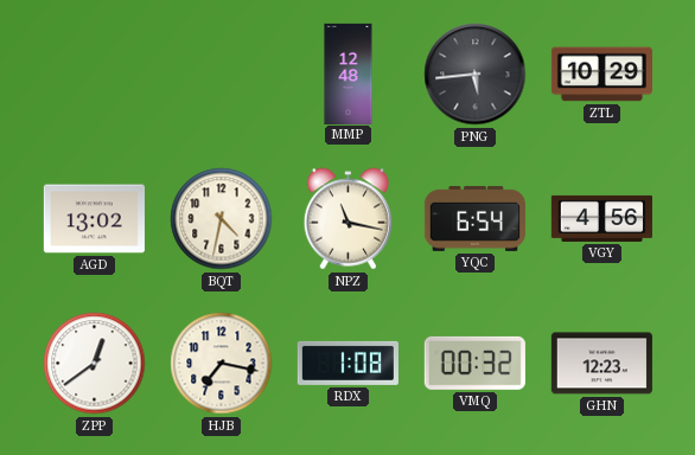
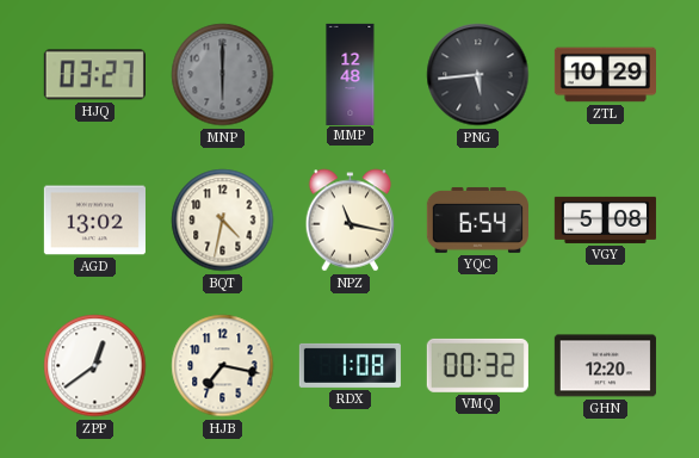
HJQ: none -> 03:27
MNP: none -> 6:00
VGY: 4:56 -> 5:08
GHN: 12:23 -> 12:20
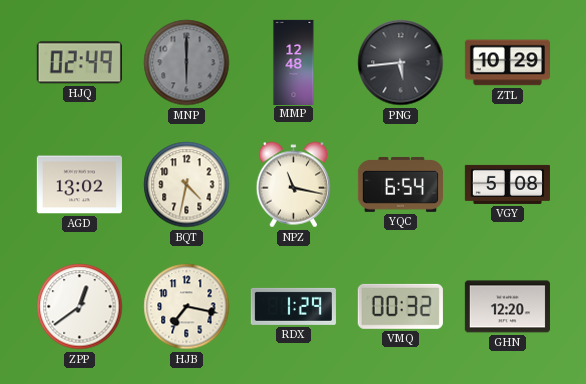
HJQ: 03:27 -> 02:49
RDX: 1:08 -> 1:29
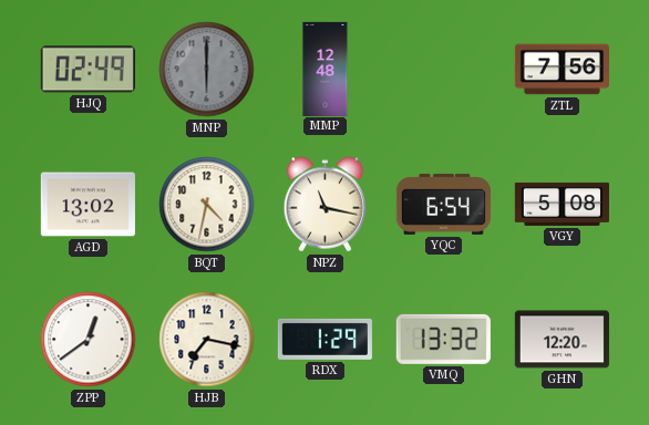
PNG: 5:44 -> none
ZTL: 10:29 -> 7:56
VMQ: 00:32 -> 13:32
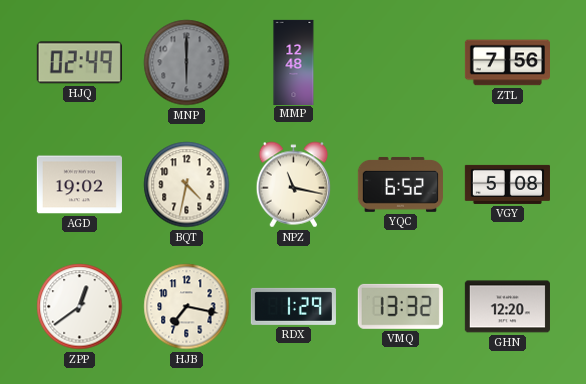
AGD: 13:02 -> 19:02
YQC: 6:54 -> 6:52
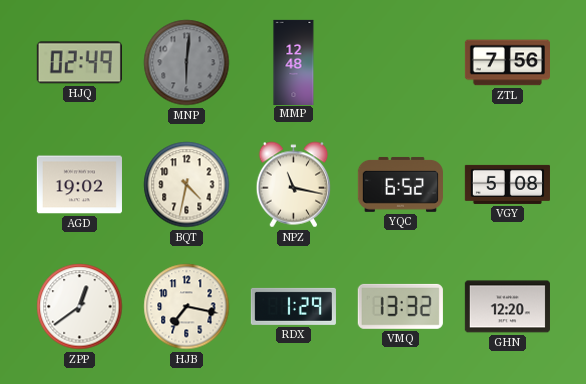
MNP: 6:00 -> 6:01
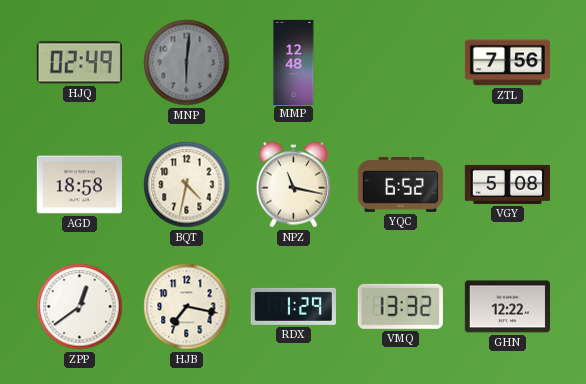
AGD: 19:02 -> 18:58
GHN: 12:20 -> 12:22
